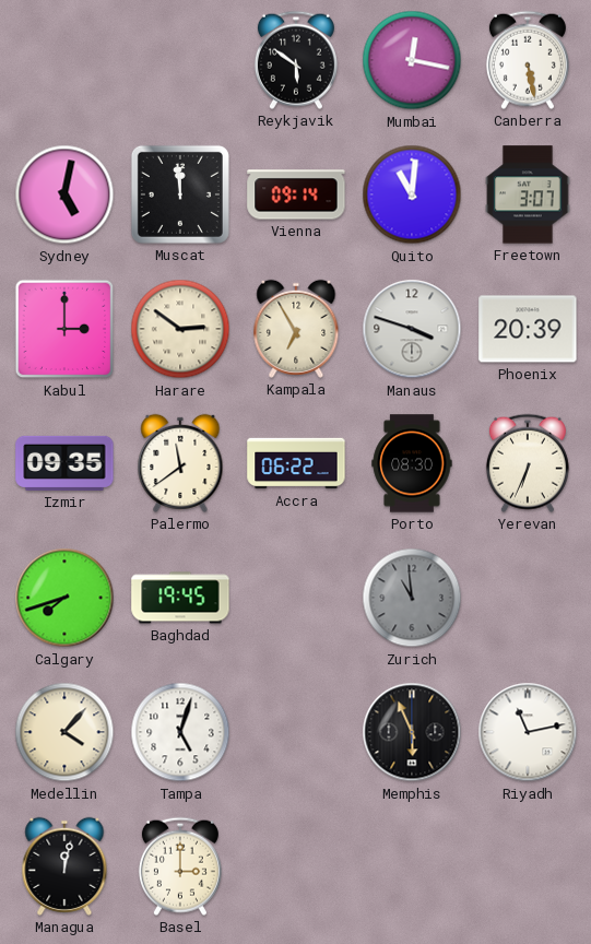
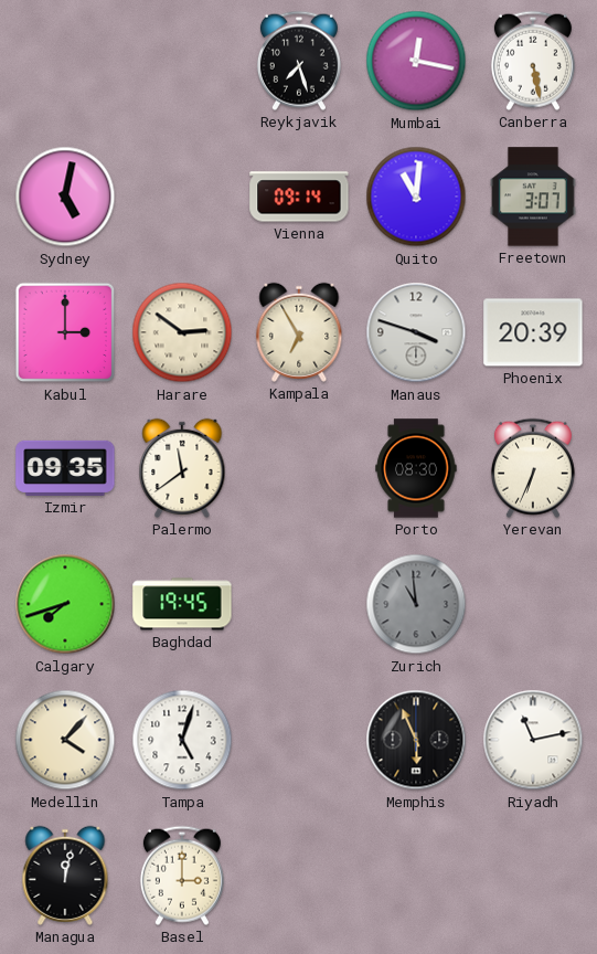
Reykjavik: 5:51 -> 7:27
Muscat: 11:59 -> none
Accra: 06:22 -> none
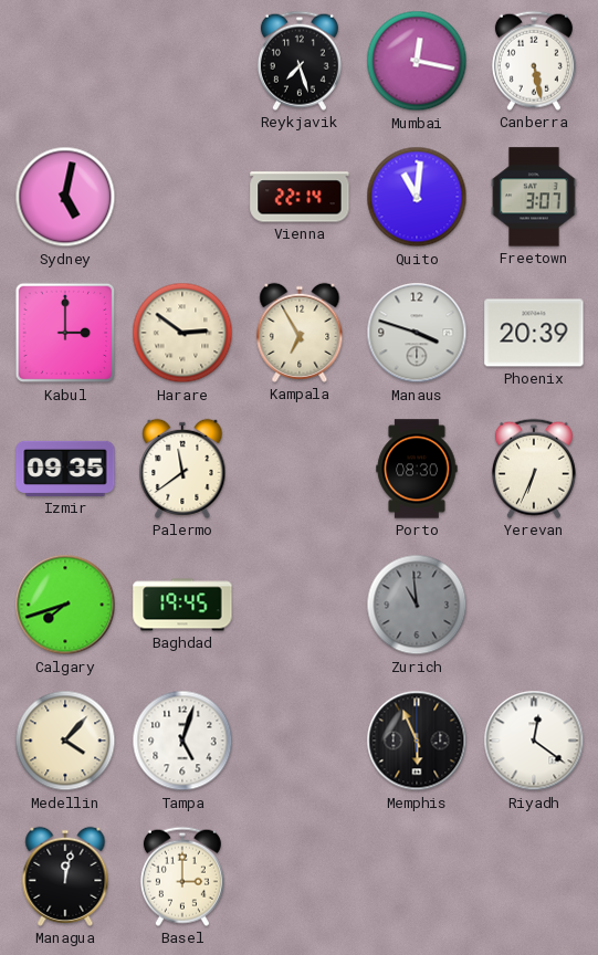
Vienna: 09:14 -> 22:14
Riyadh: 11:13 -> 12:21
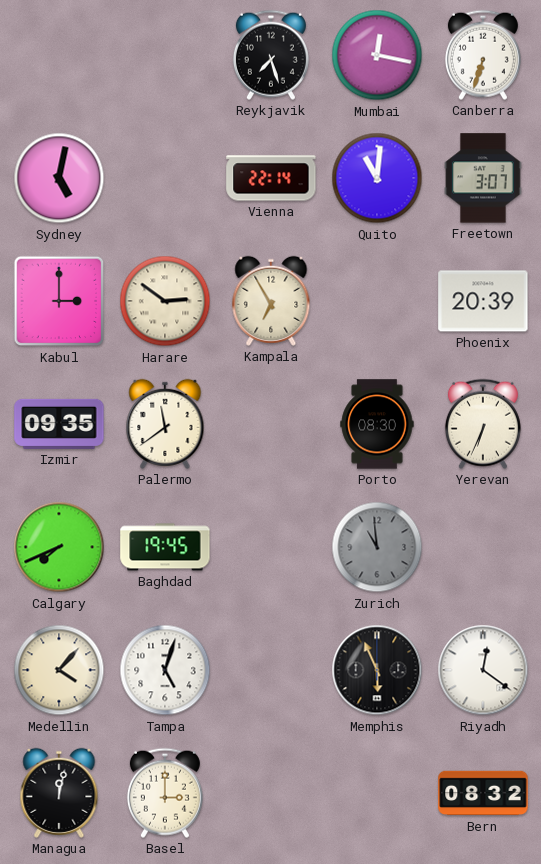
Canberra: 5:28 -> 6:33
Manaus: 3:48 -> none
Calgary: 7:42 -> 7:41
Bern: none -> 08:32
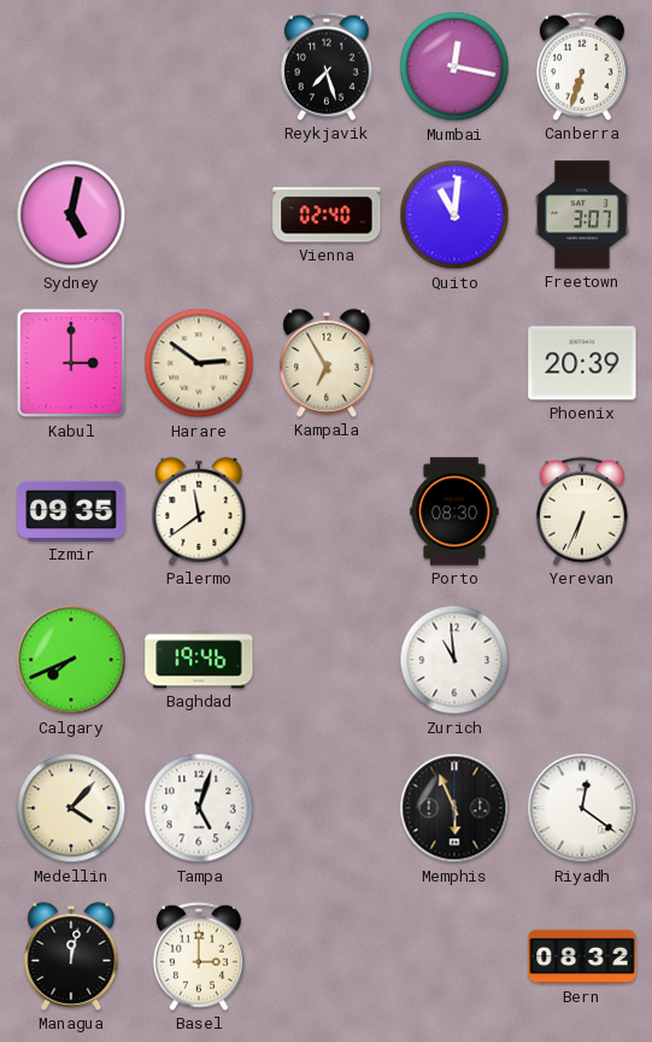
Vienna: 22:14 -> 02:40
Baghdad: 19:45 -> 19:46
Zurich dial: grey -> white
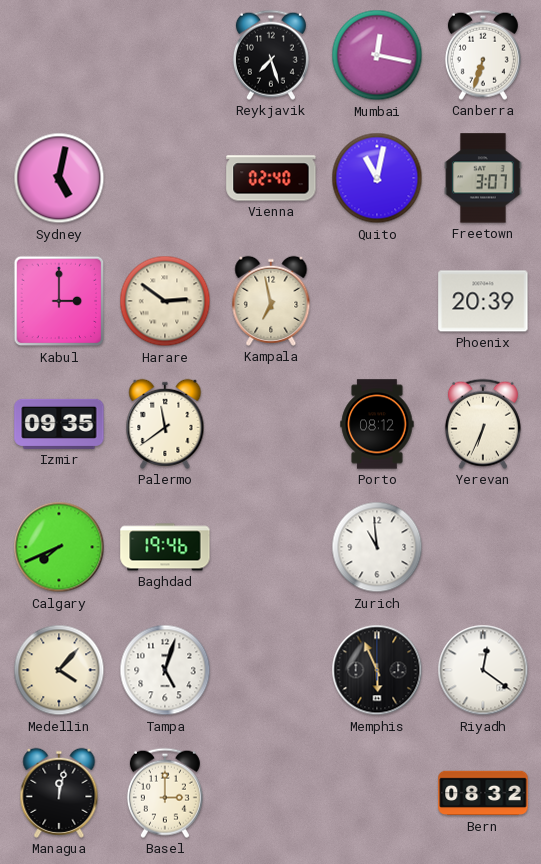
Quito: 11:01 -> 11:02
Kampala: 6:55 -> 6:58
Porto: 08:30 -> 08:12
